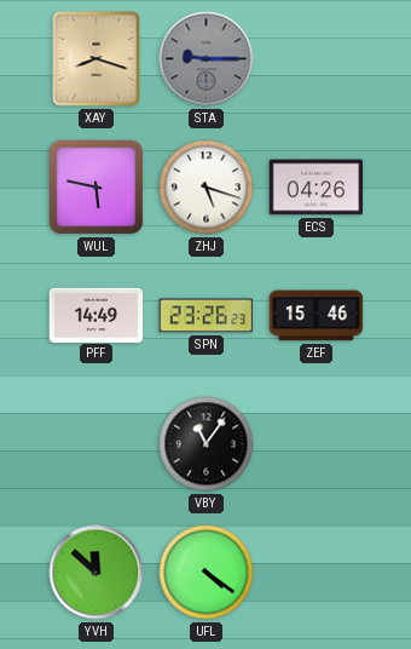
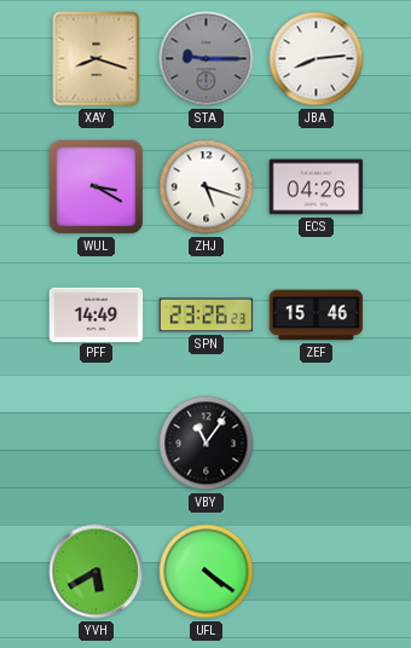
JBA: none -> 8:14
WUL: 5:47 -> 3:20
YVH: 11:52 -> 5:40
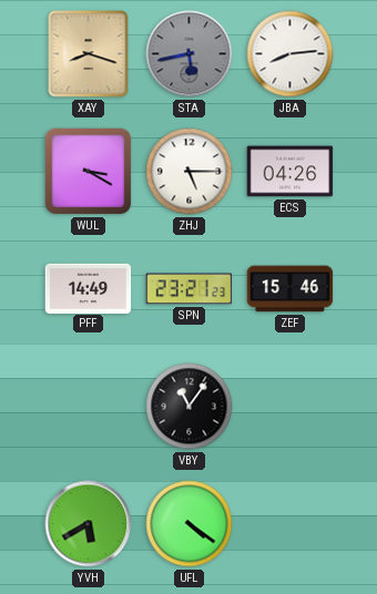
STA: 9:15 -> 5:43
ZHJ: 5:18 -> 5:15
SPN: 23:26 -> 23:21
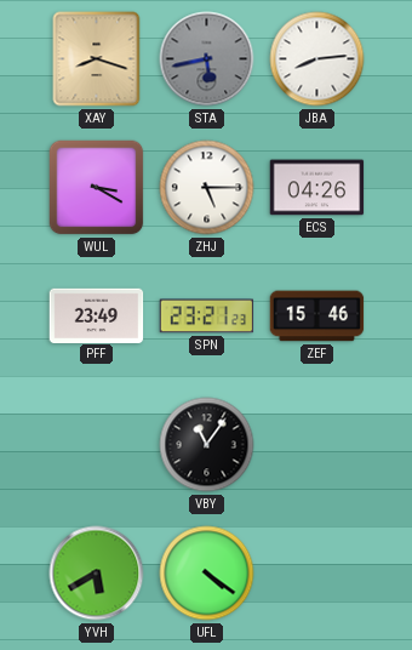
PFF: 14:49 -> 23:49
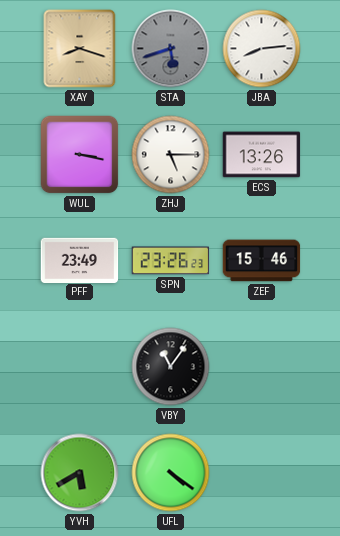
STA: 5:43 -> 5:42
WUL: 3:20 -> 3:17
ECS: 04:26 -> 13:26
SPN: 23:21 -> 23:26
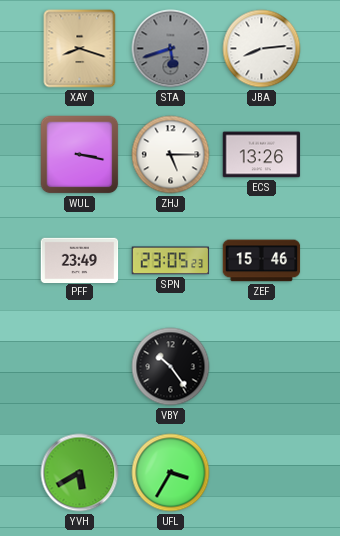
SPN: 23:26 -> 23:05
VBY: 11:06 -> 10:24
UFL: 4:21 -> 3:35
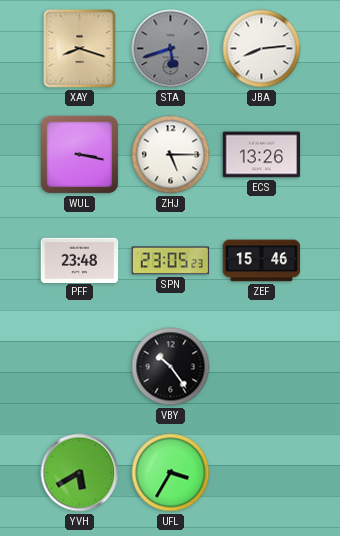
PFF: 23:49 -> 23:48
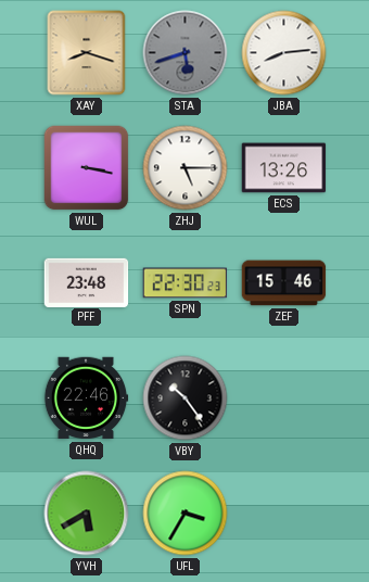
SPN: 23:05 -> 22:30
QHQ: none -> 22:46
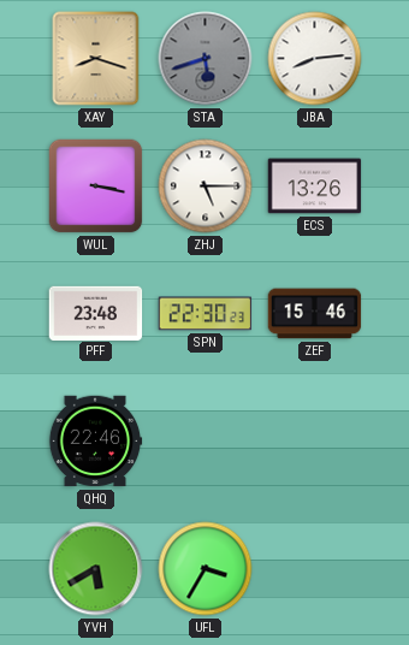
VBY: 10:24 -> none
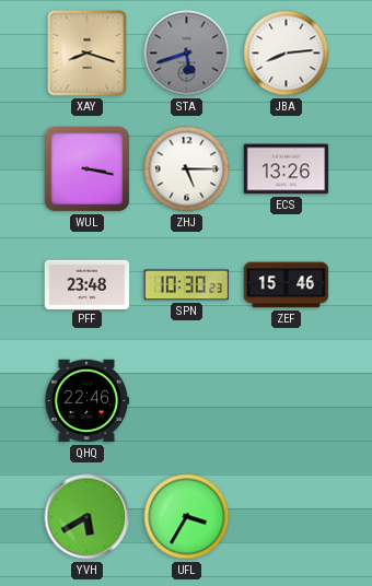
SPN: 22:30 -> 10:30
